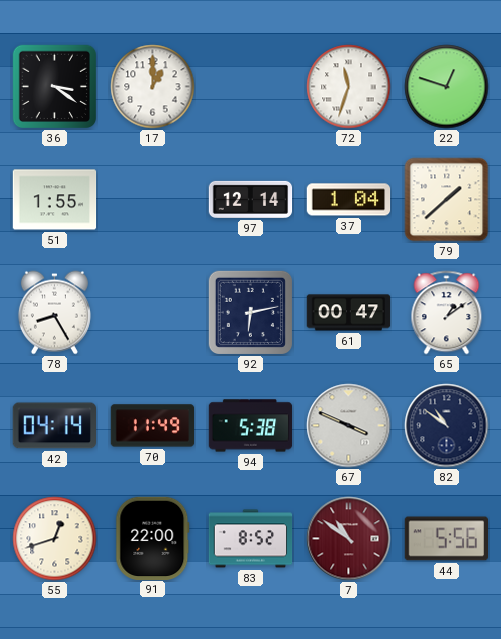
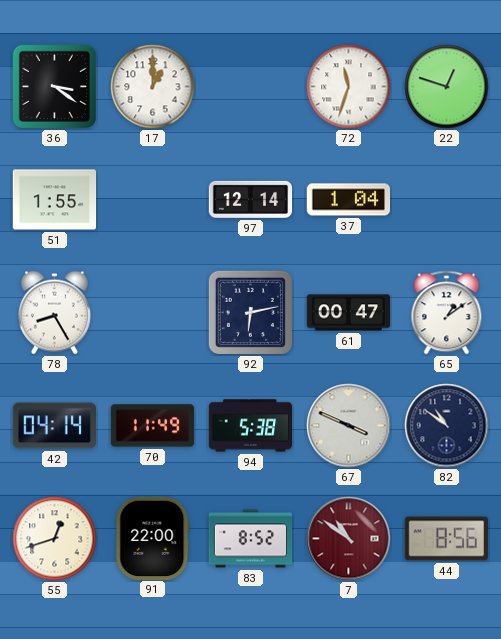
79: 1:38 -> none
44: 5:56 -> 8:56
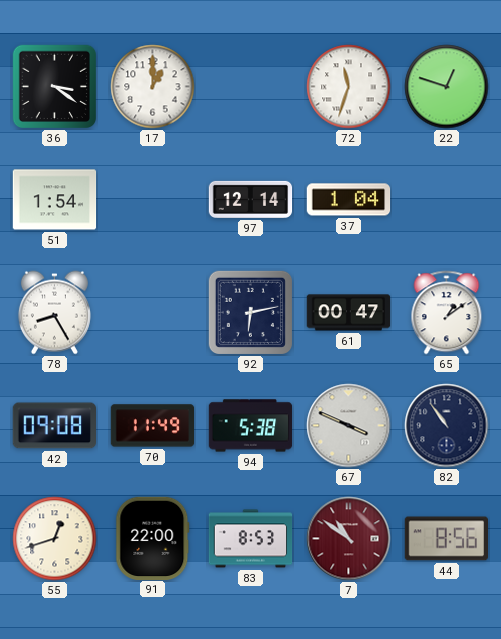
51: 1:55 -> 1:54
42: 04:14 -> 09:08
82: 10:51 -> 10:54
83: 8:52 -> 8:53
